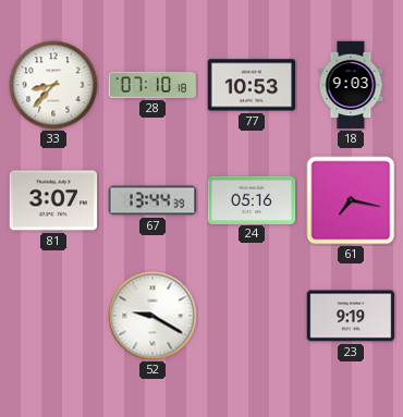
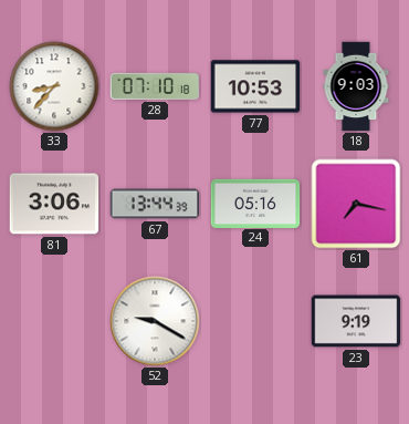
81: 3:07 -> 3:06
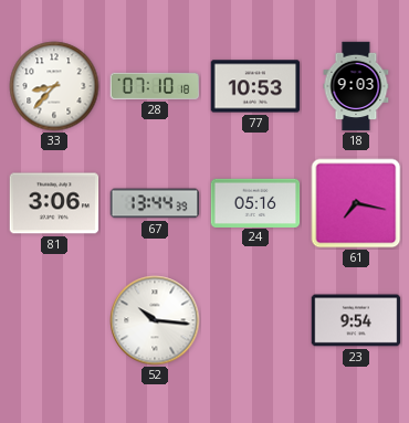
52: 9:20 -> 10:16
23: 9:19 -> 9:54
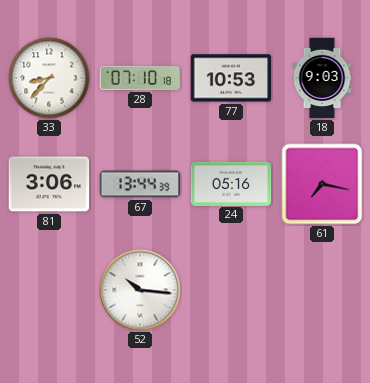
23: 9:54 -> none
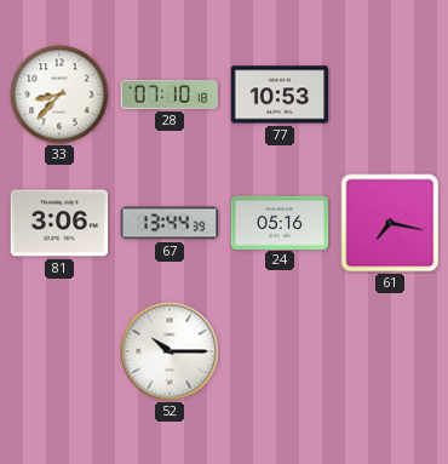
18: 9:03 -> none
52: 10:16 -> 10:15
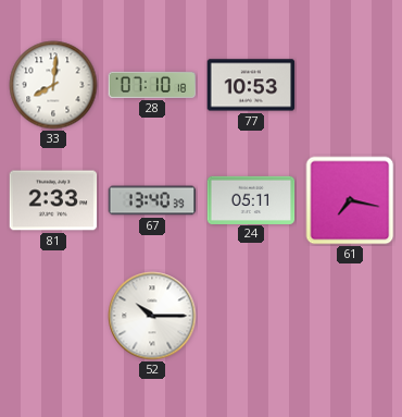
33: 8:37 -> 8:01
81: 3:06 -> 2:33
67: 13:44 -> 13:40
24: 05:16 -> 05:11
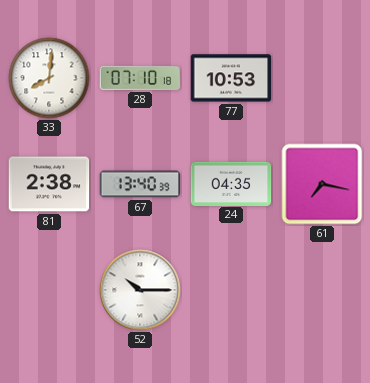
81: 2:33 -> 2:38
24: 05:11 -> 04:35
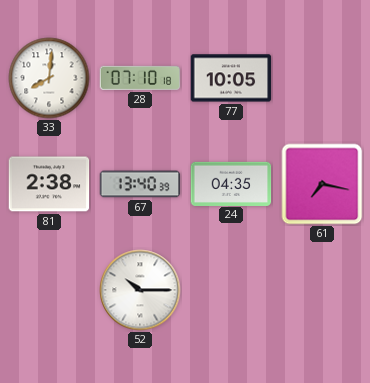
77: 10:53 -> 10:05
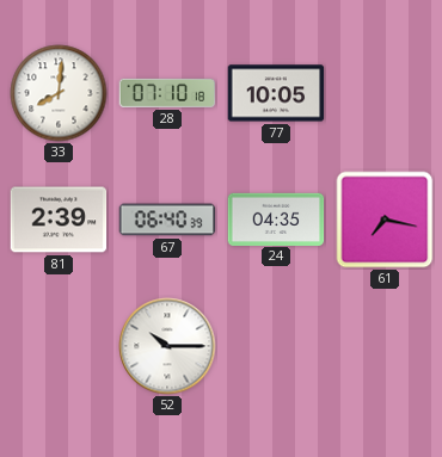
81: 2:38 -> 2:39
67: 13:40 -> 06:40
